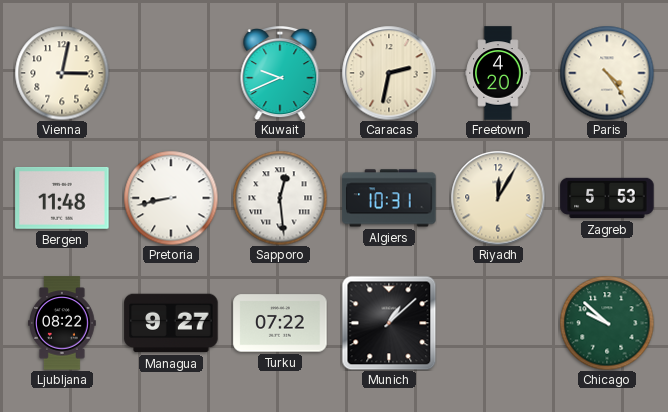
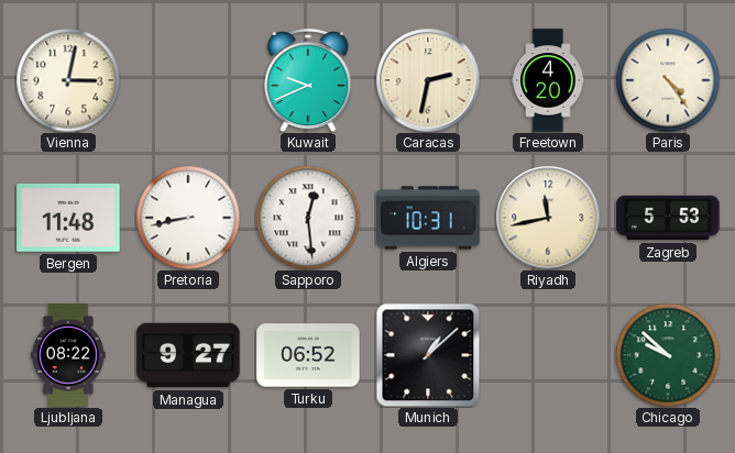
Riyadh: 12:05 -> 11:43
Turku: 07:22 -> 06:52
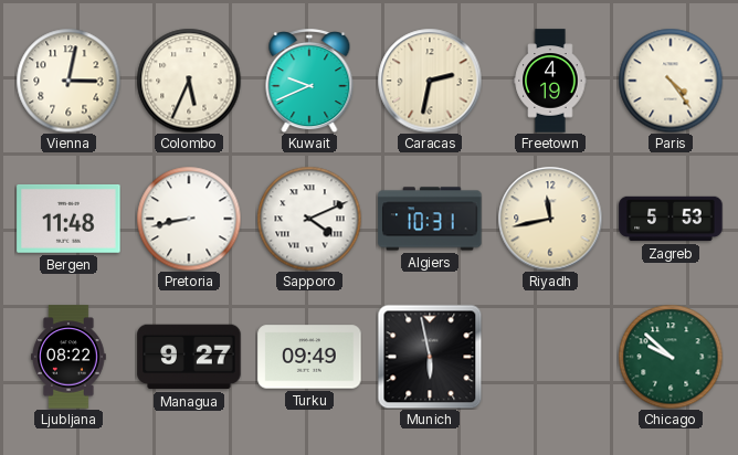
Colombo: none -> 5:34
Freetown: 4:20 -> 4:19
Sapporo: 12:29 -> 4:11
Turku: 06:52 -> 09:49
Munich: 1:08 -> 5:58
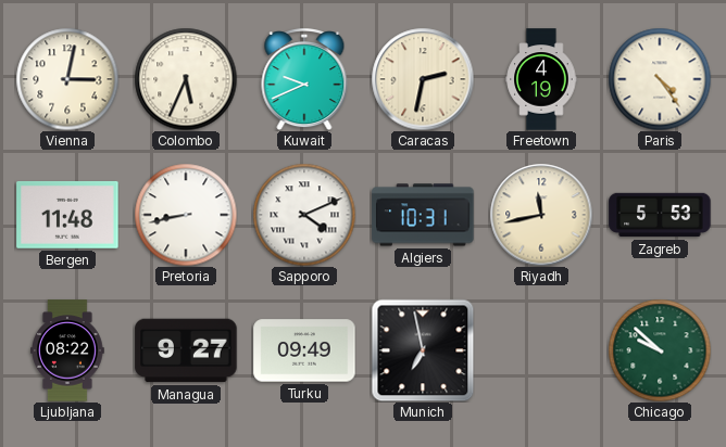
Munich: 5:58 -> 6:58
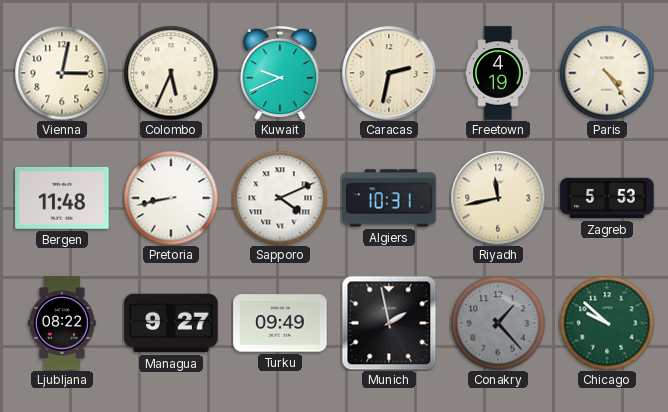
Munich: 6:58 -> 1:58
Conakry: none -> 1:23
